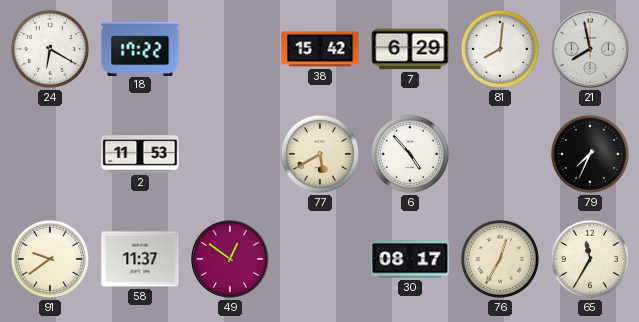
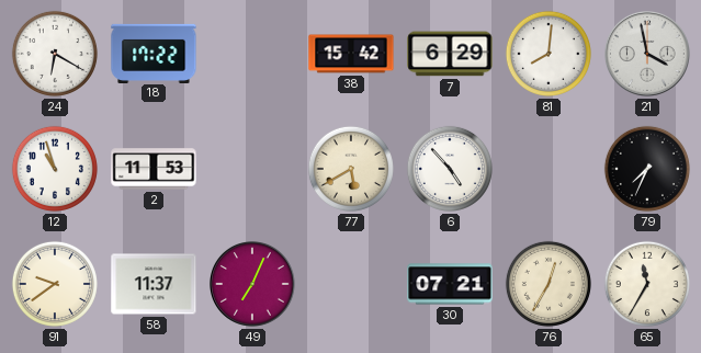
21: 7:58 -> 3:58
12: none -> 10:57
49: 12:51 -> 7:04
30: 08:17 -> 07:21
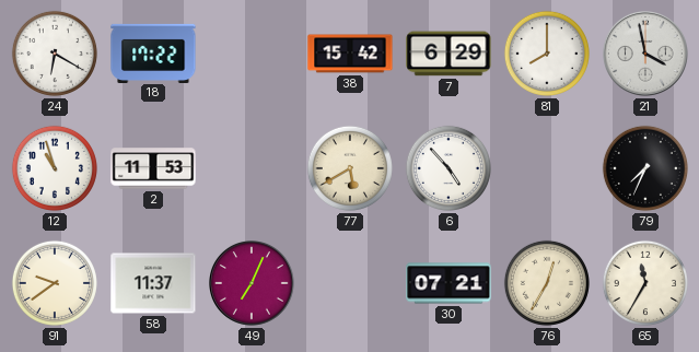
81: 8:01 -> 8:00
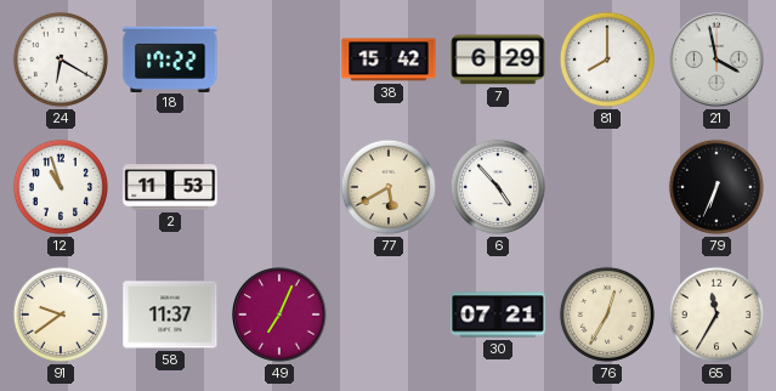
79: 7:34 -> 6:34
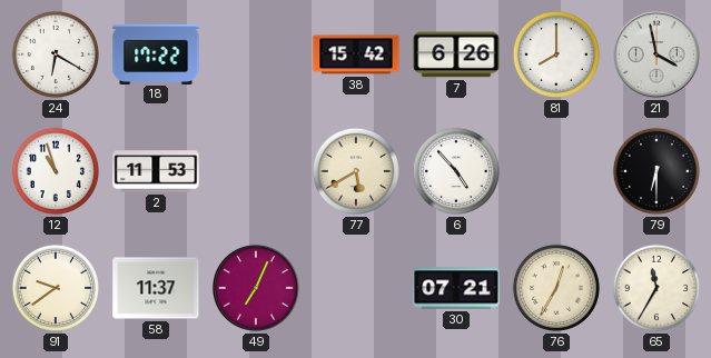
7: 6:29 -> 6:26
79: 6:34 -> 6:30
